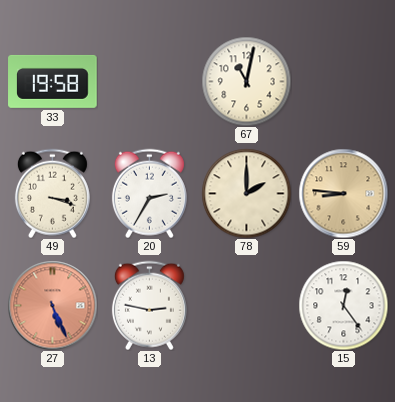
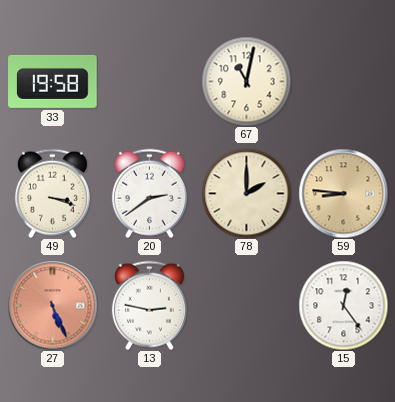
20: 2:35 -> 2:39
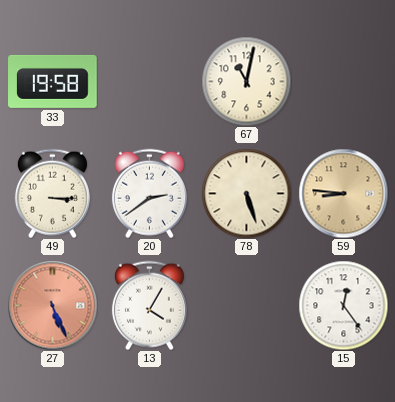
49: 3:18 -> 3:15
78: 2:00 -> 5:27
13: 2:47 -> 4:05
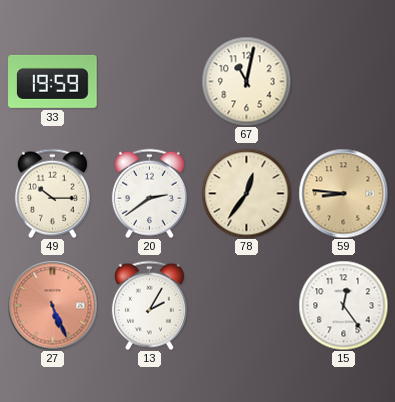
33: 19:58 -> 19:59
49: 3:15 -> 10:15
78: 5:27 -> 12:36
13: 4:05 -> 2:05
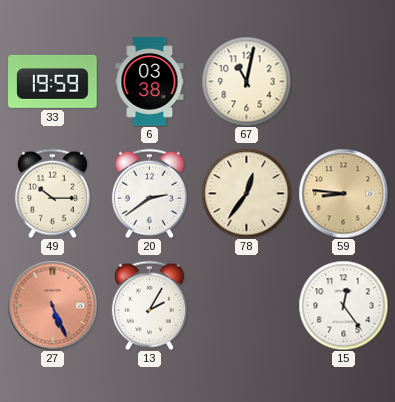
6: none -> 03:38
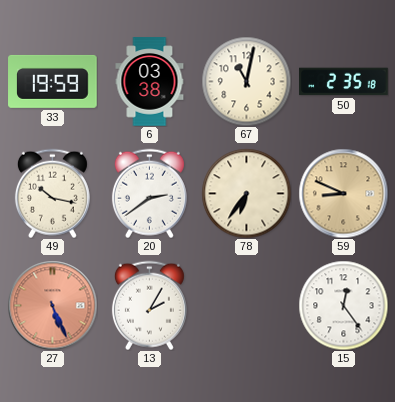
50: none -> 2:35
49: 10:15 -> 10:17
78: 12:36 -> 6:36
59: 8:46 -> 8:49
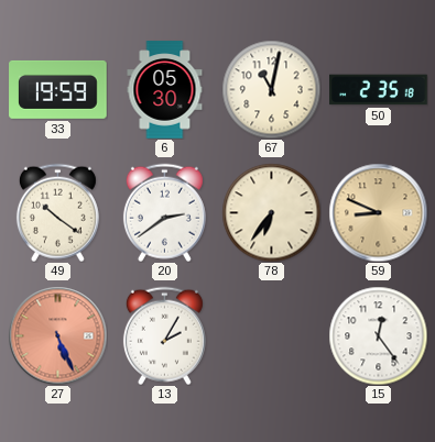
6: 03:38 -> 05:30
49: 10:17 -> 10:21
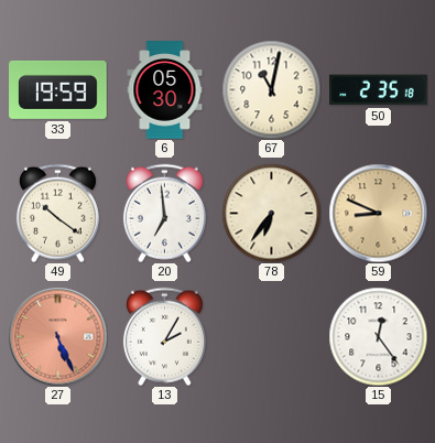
20: 2:39 -> 6:59
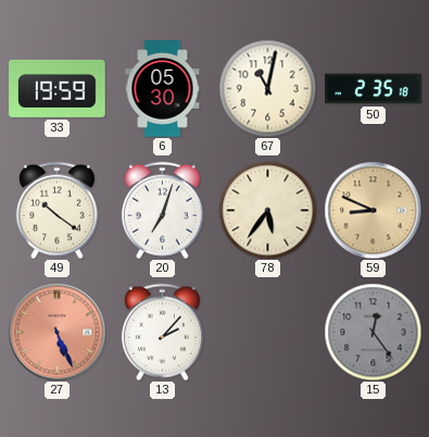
20: 6:59 -> 7:03
78: 6:36 -> 5:36
13: 2:05 -> 2:07
15 dial: white -> grey
